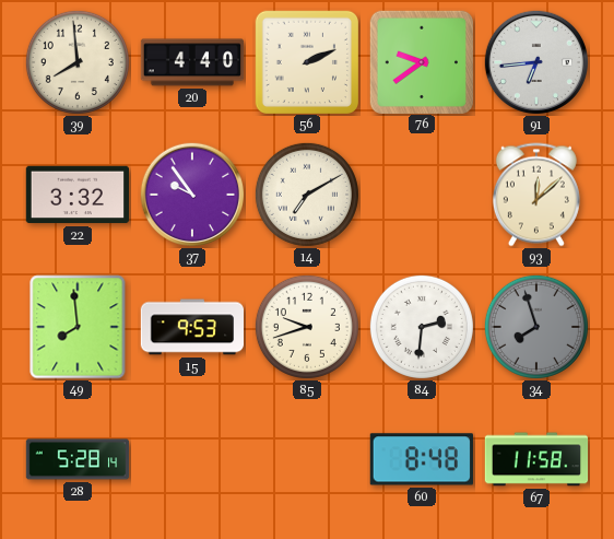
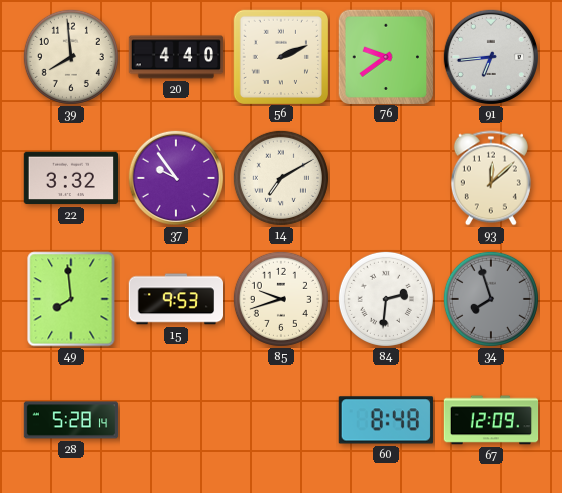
67: 11:58 -> 12:09
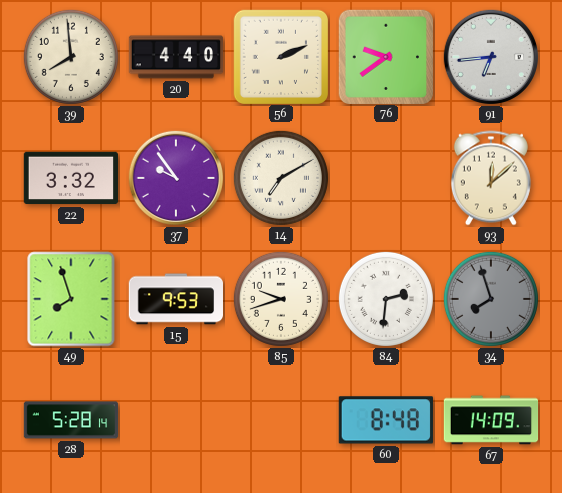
49: 7:59 -> 7:57
67: 12:09 -> 14:09
